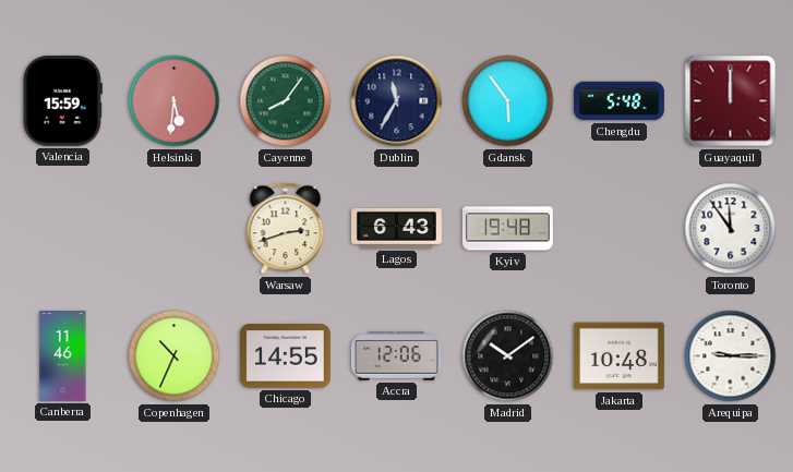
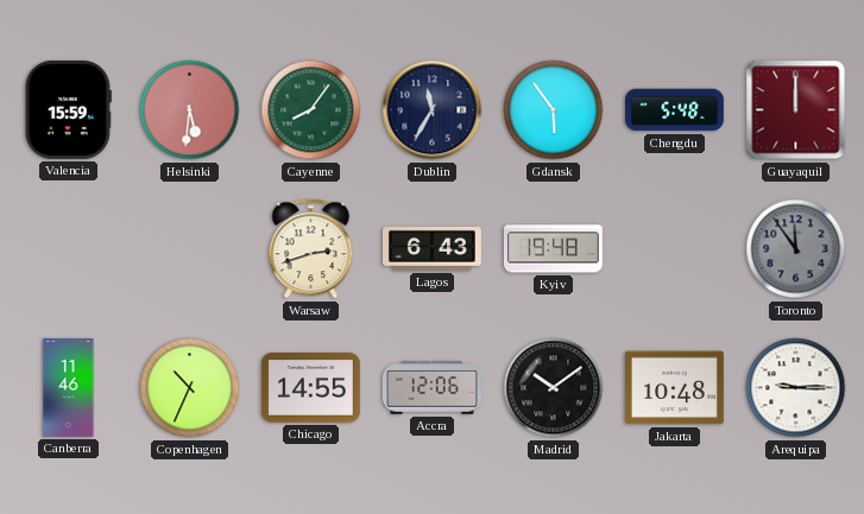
Toronto dial: white -> grey
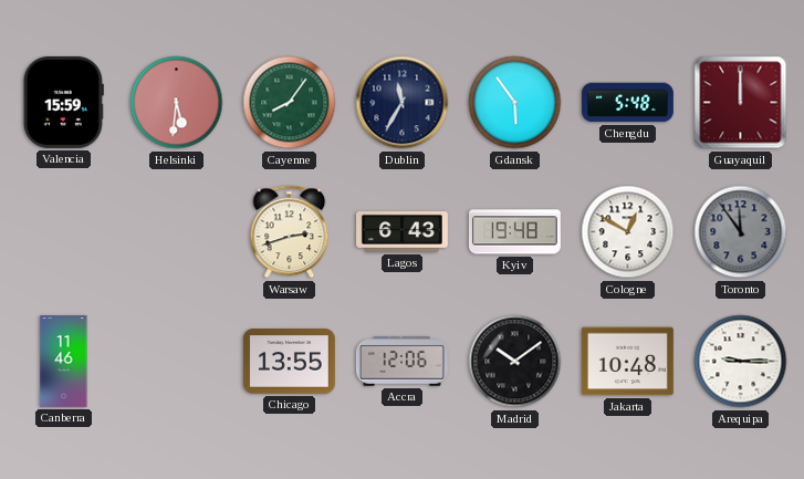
Cologne: none -> 12:50
Copenhagen: 10:34 -> none
Chicago: 14:55 -> 13:55
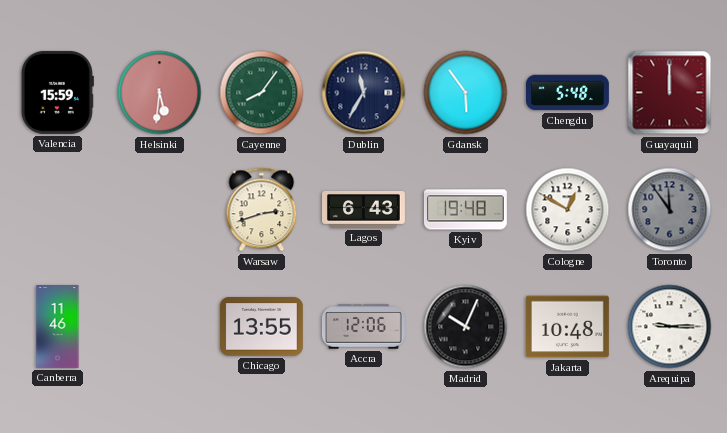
Madrid: 10:09 -> 10:04
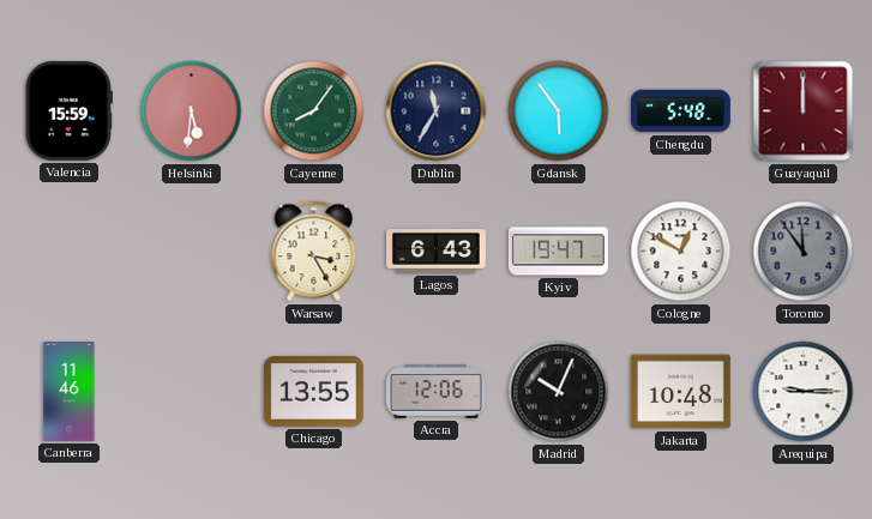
Warsaw: 2:42 -> 3:25
Kyiv: 19:48 -> 19:47
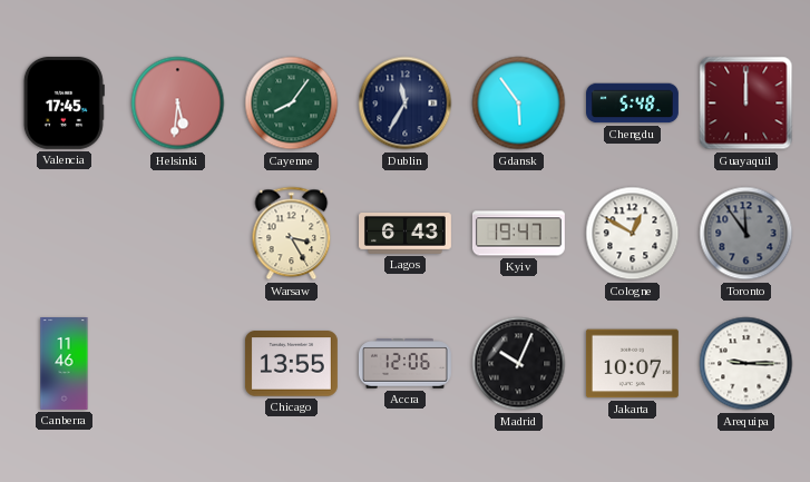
Valencia: 15:59 -> 17:45
Jakarta: 10:48 -> 10:07
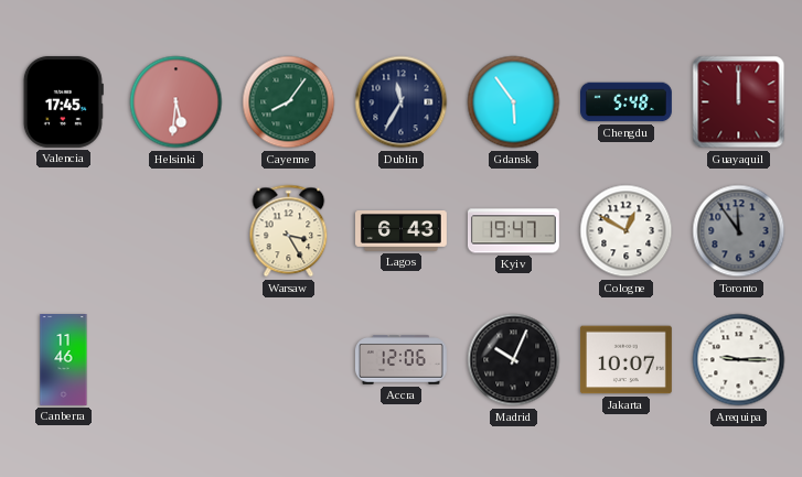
Chicago: 13:55 -> none
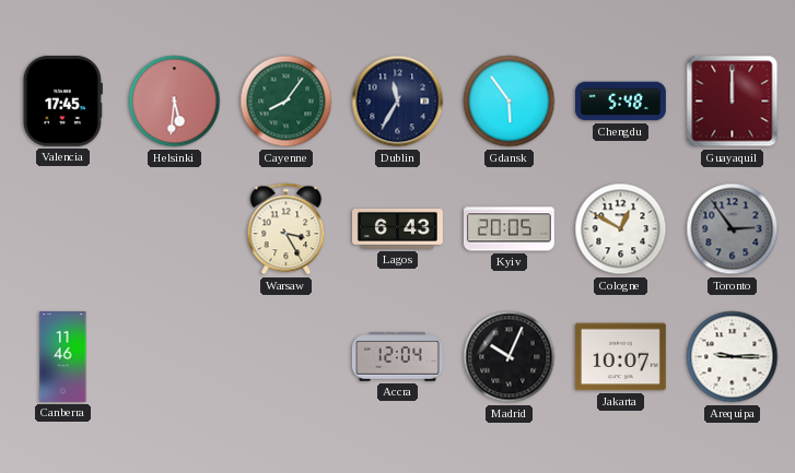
Kyiv: 19:47 -> 20:05
Toronto: 11:54 -> 2:54
Accra: 12:06 -> 12:04
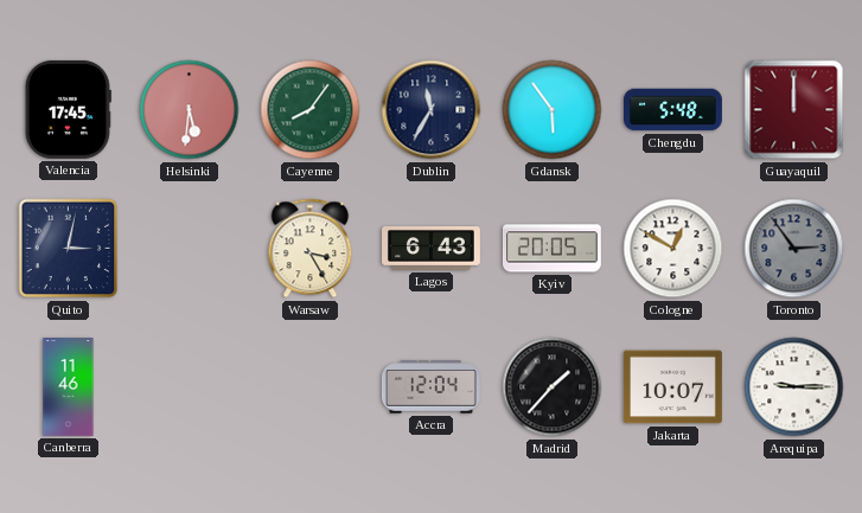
Quito: none -> 3:02
Madrid: 10:04 -> 1:37
